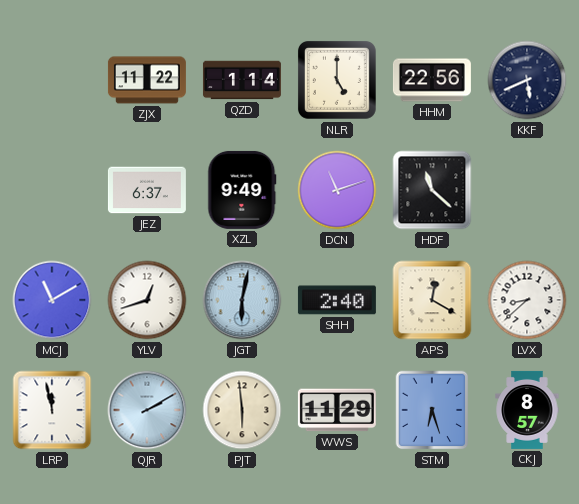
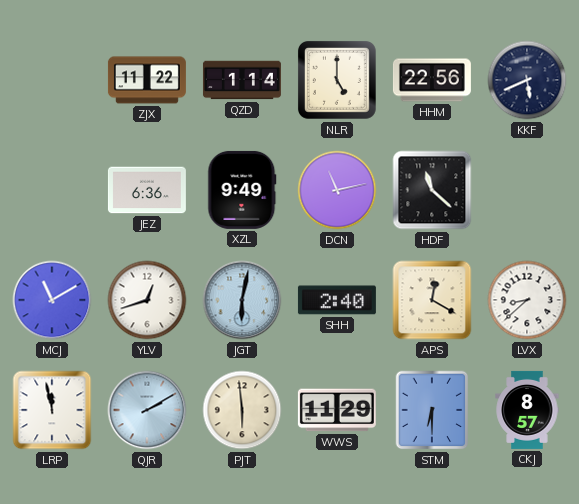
JEZ: 6:37 -> 6:36
DCN: 11:12 -> 11:13
STM: 6:27 -> 6:30
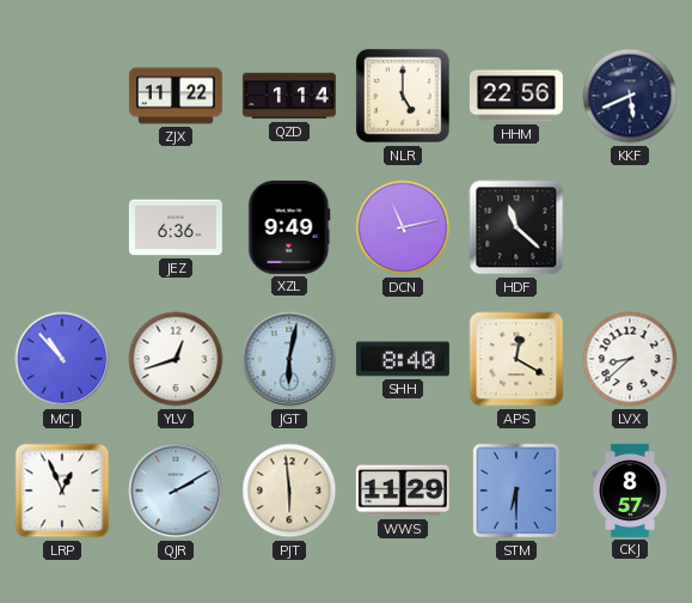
MCJ: 11:10 -> 10:53
SHH: 2:40 -> 8:40
LRP: 11:58 -> 12:56
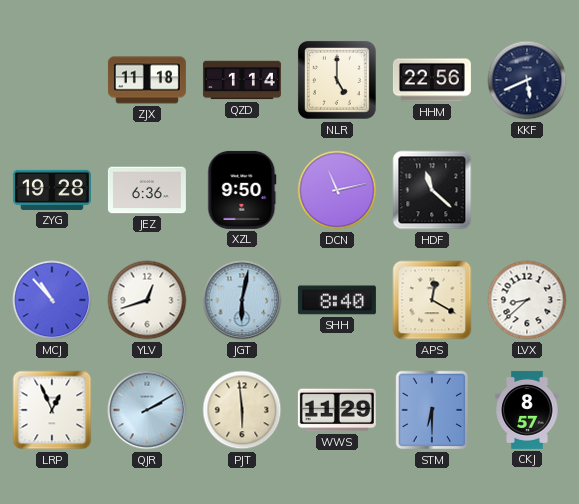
ZJX: 11:22 -> 11:18
ZYG: none -> 19:28
XZL: 9:49 -> 9:50
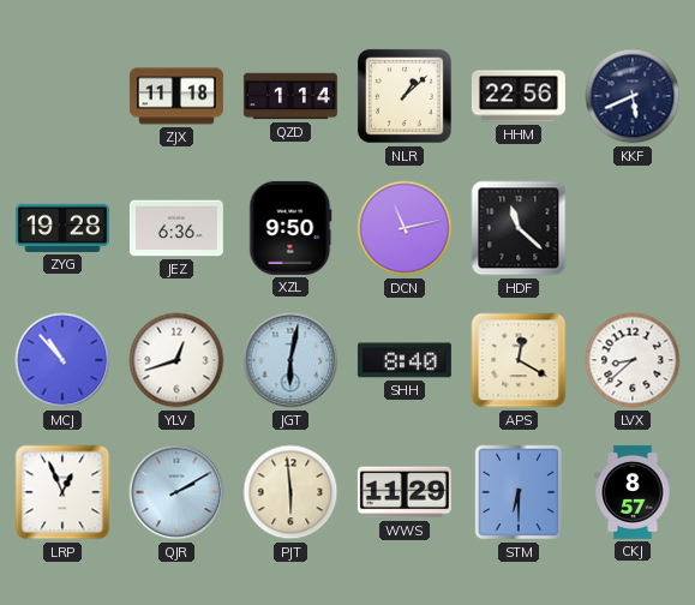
NLR: 5:00 -> 1:08
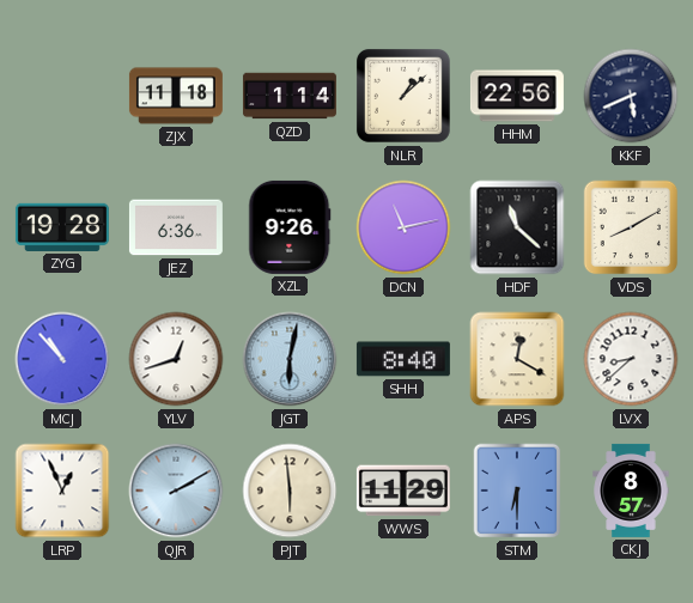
XZL: 9:50 -> 9:26
VDS: none -> 8:10
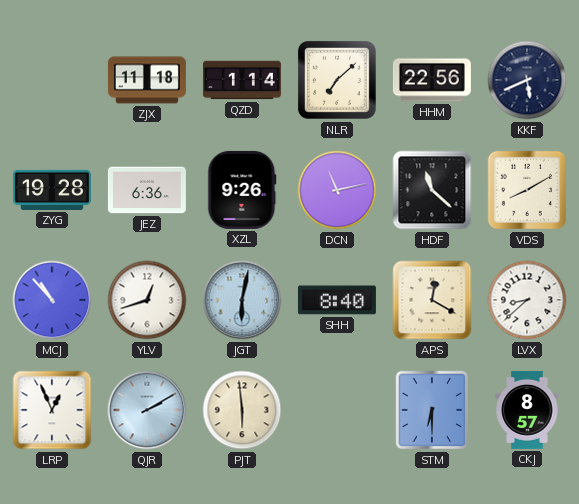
NLR: 1:08 -> 7:08
WWS: 11:29 -> none
